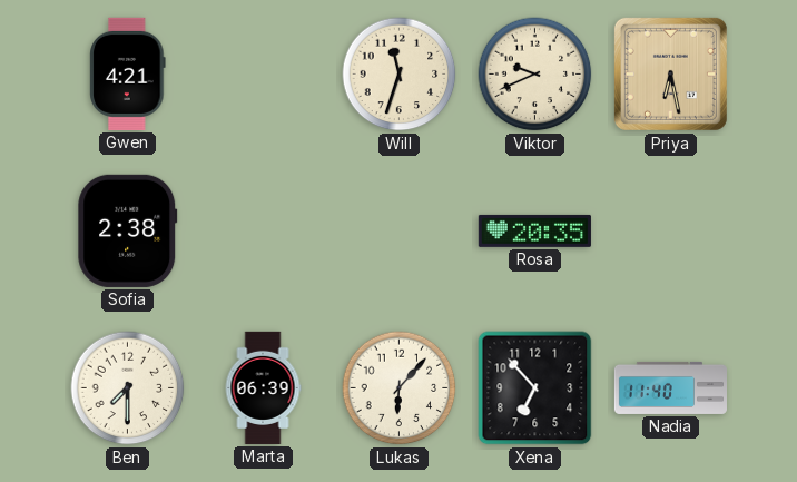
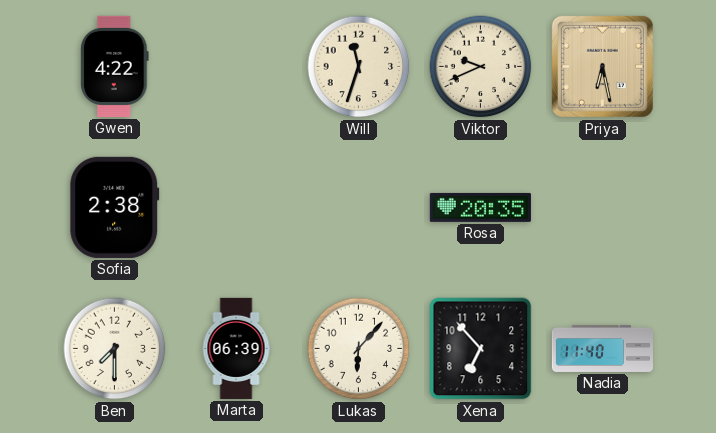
Gwen: 4:21 -> 4:22
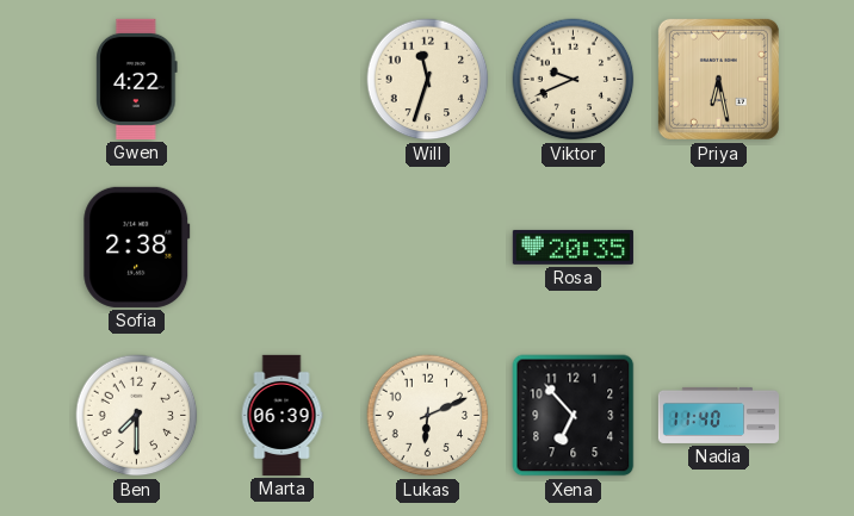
Lukas: 6:07 -> 6:11
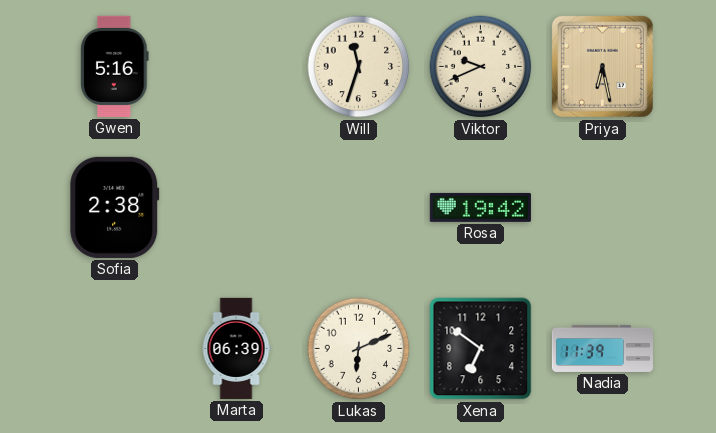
Gwen: 4:22 -> 5:16
Rosa: 20:35 -> 19:42
Ben: 7:30 -> none
Xena: 6:53 -> 6:51
Nadia: 11:40 -> 11:39
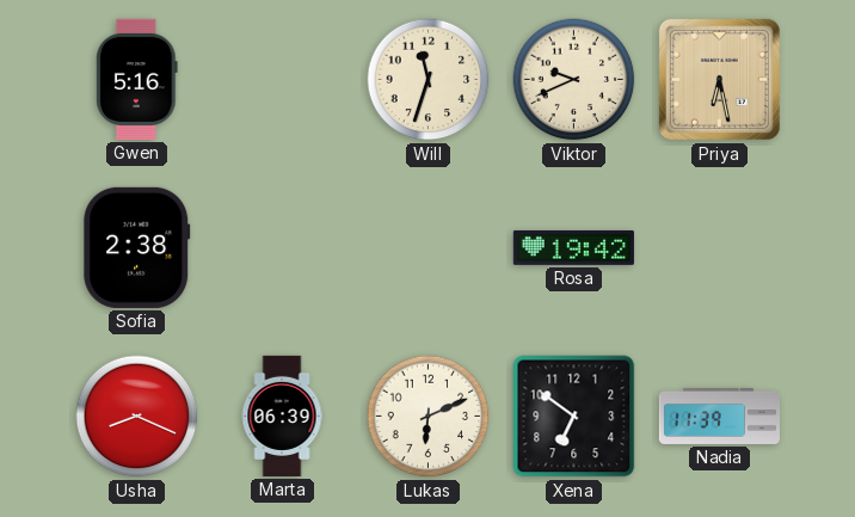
Usha: none -> 8:19
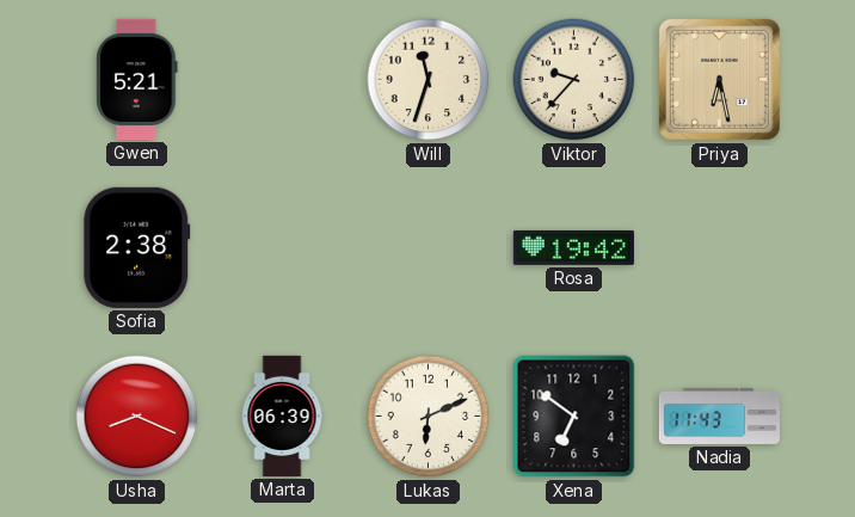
Gwen: 5:16 -> 5:21
Viktor: 9:41 -> 9:37
Nadia: 11:39 -> 11:43
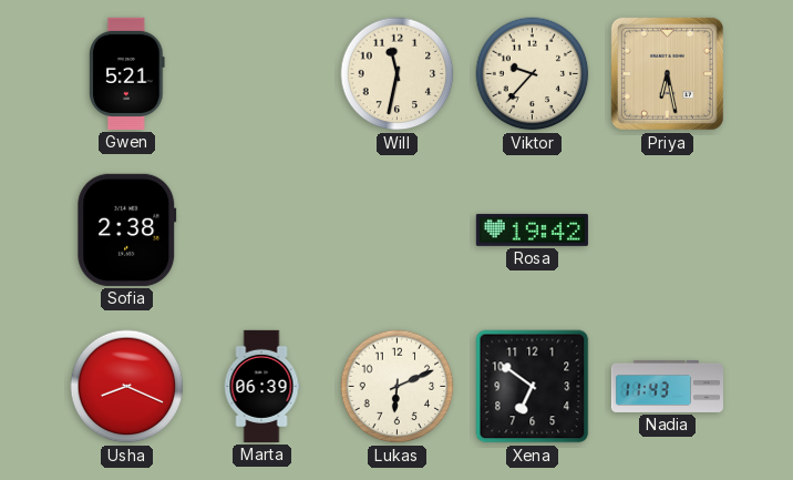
Will: 11:33 -> 11:32
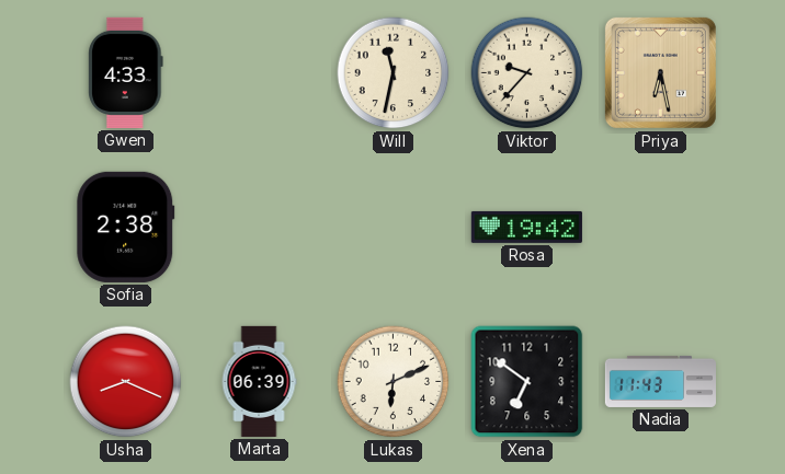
Gwen: 5:21 -> 4:33
